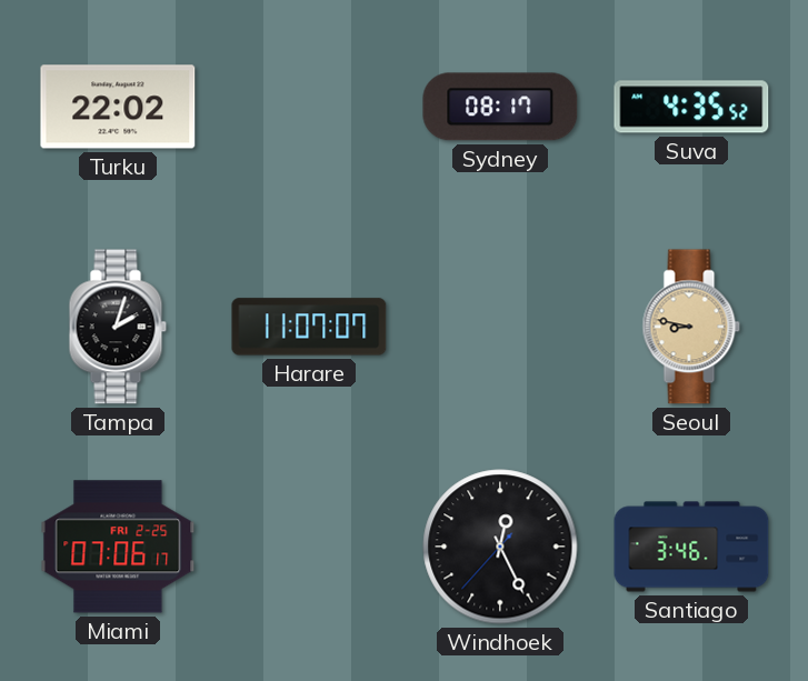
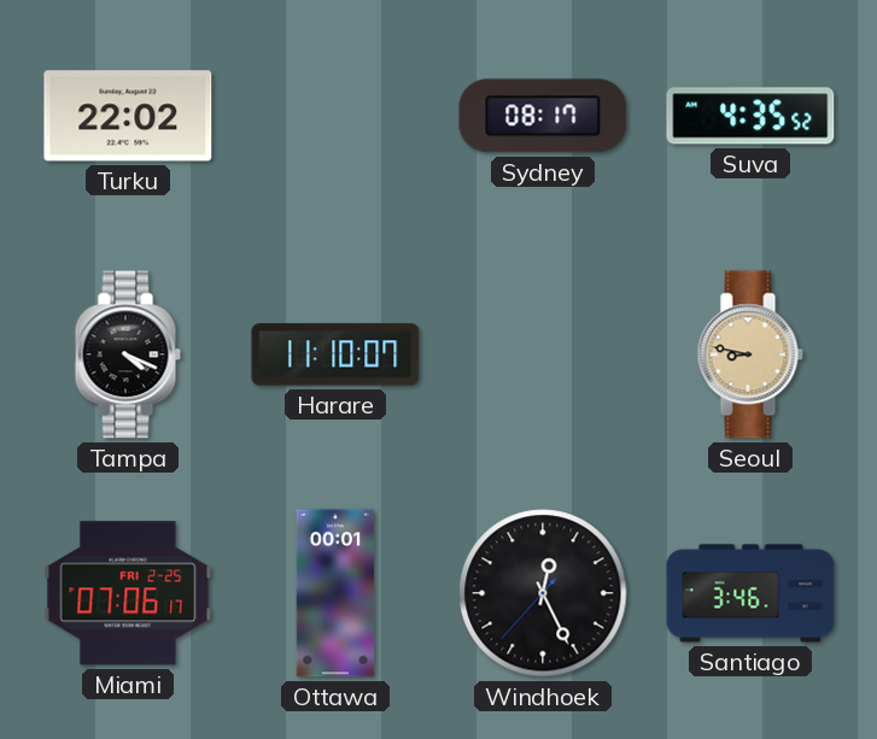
Tampa: 2:03 -> 4:19
Harare: 11:07 -> 11:10
Ottawa: none -> 00:01
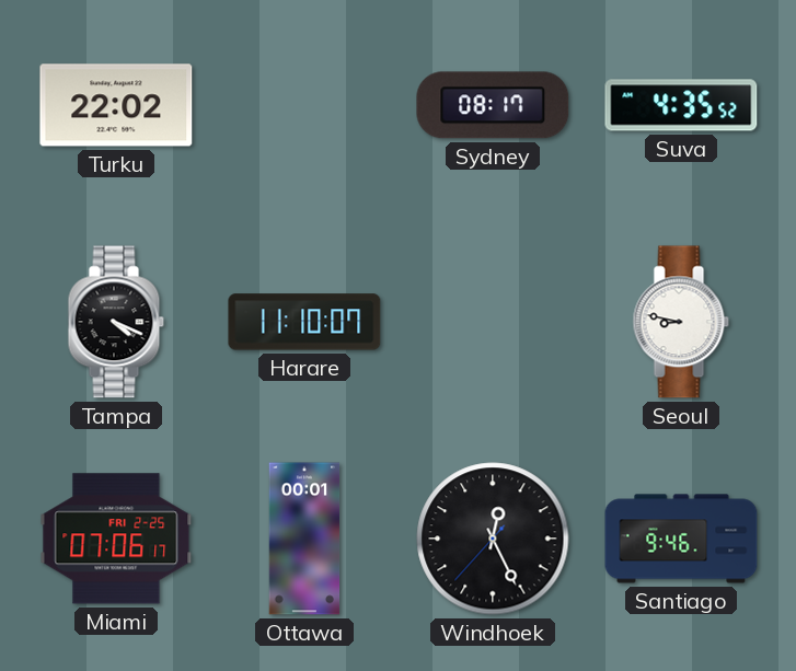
Seoul dial: champagne -> white
Santiago: 3:46 -> 9:46
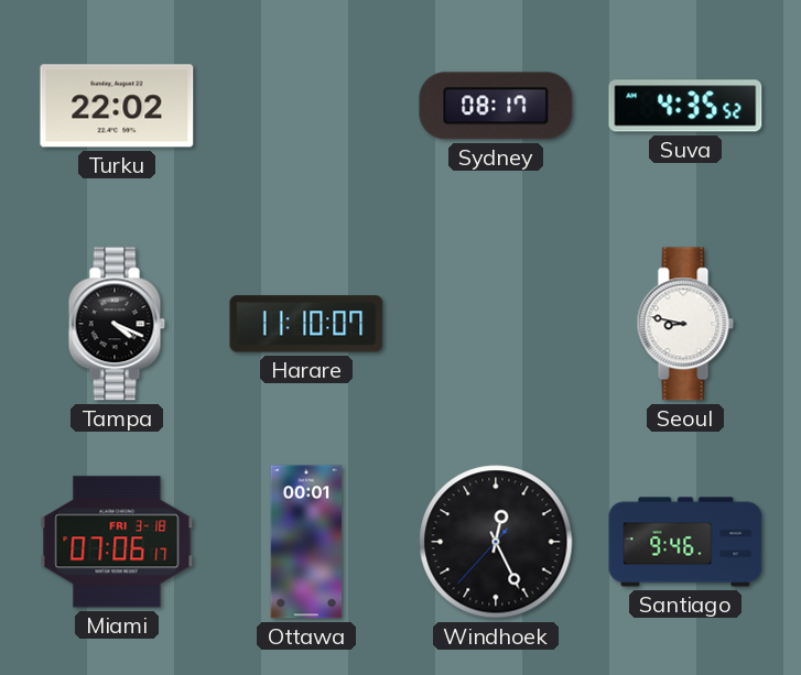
Miami date: FRI 2-25 -> FRI 3-18
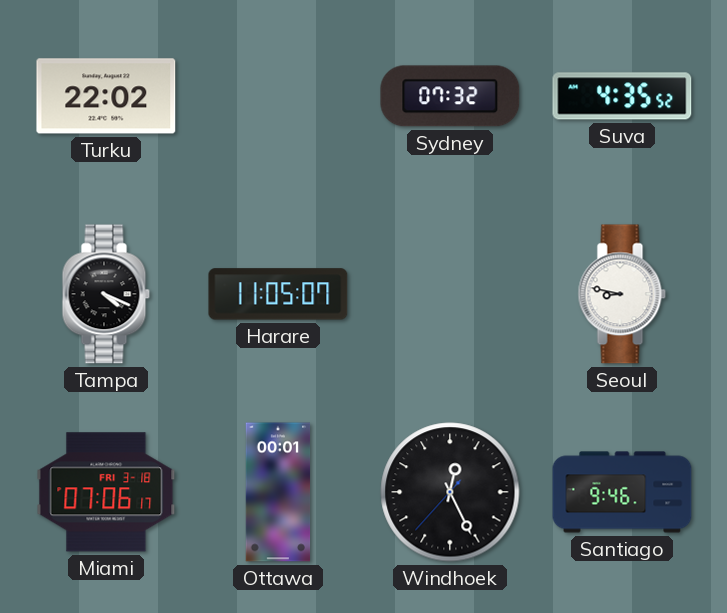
Sydney: 08:17 -> 07:32
Harare: 11:10 -> 11:05
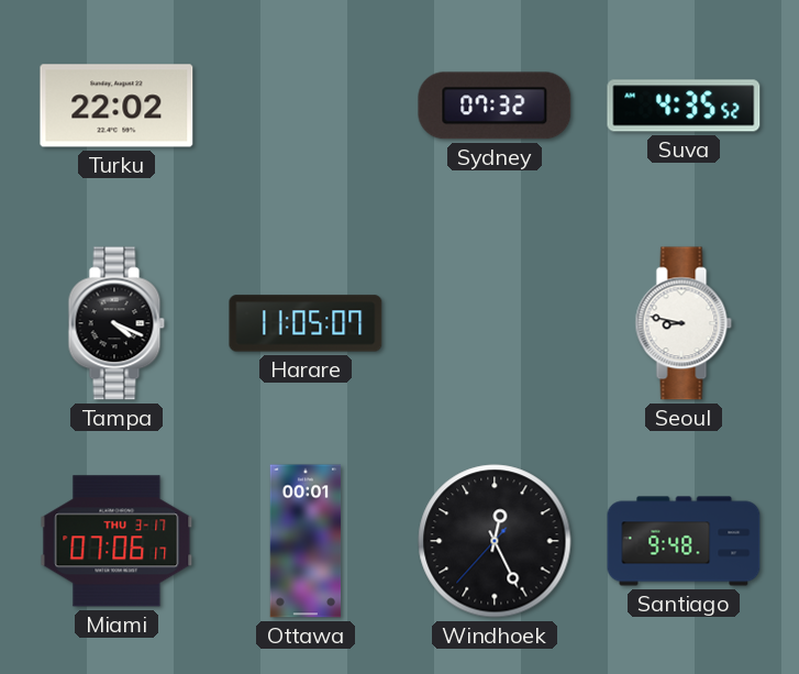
Miami date: FRI 3-18 -> THU 3-17
Santiago: 9:46 -> 9:48
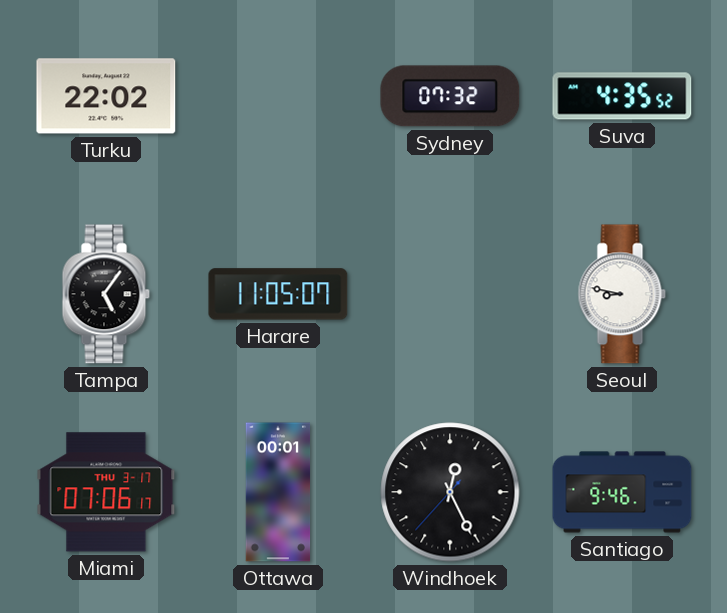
Tampa: 4:19 -> 5:06
Santiago: 9:48 -> 9:46
